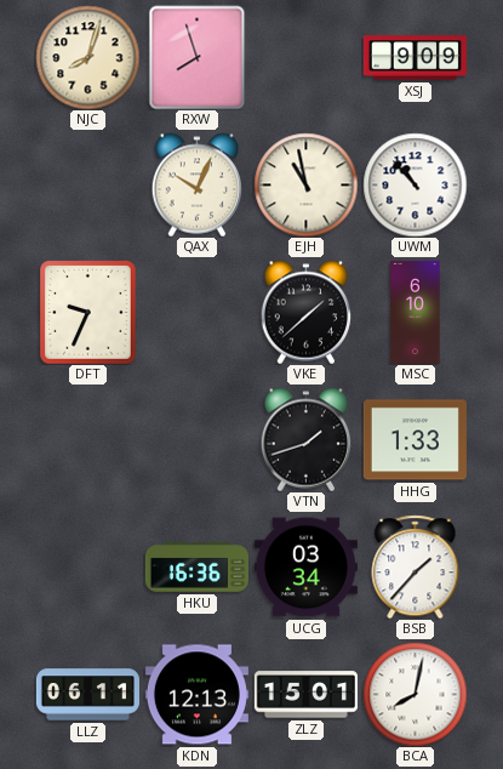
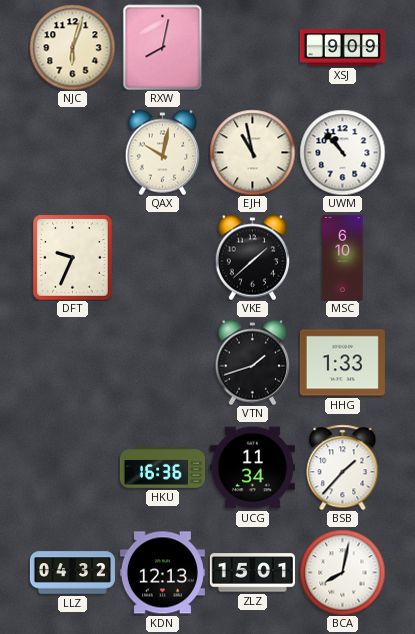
NJC: 8:03 -> 6:03
RXW: 7:57 -> 8:02
QAX: 10:04 -> 10:02
UCG: 03:34 -> 11:34
LLZ: 06:11 -> 04:32
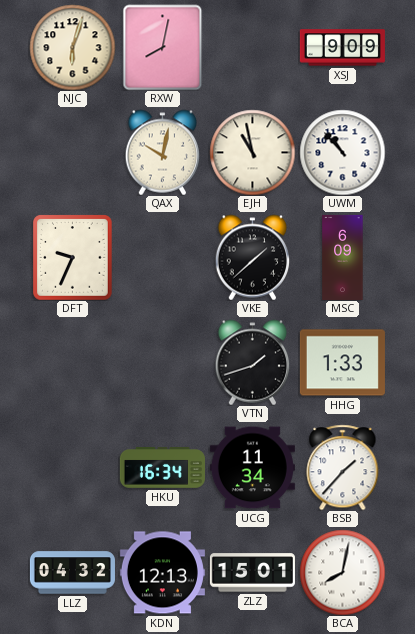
MSC: 6:10 -> 6:09
HKU: 16:36 -> 16:34
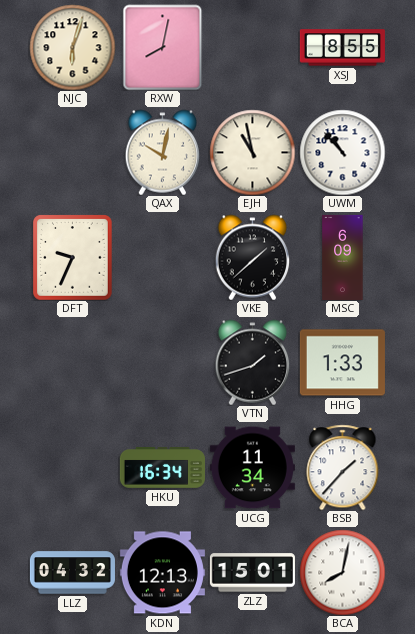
XSJ: 9:09 -> 8:55
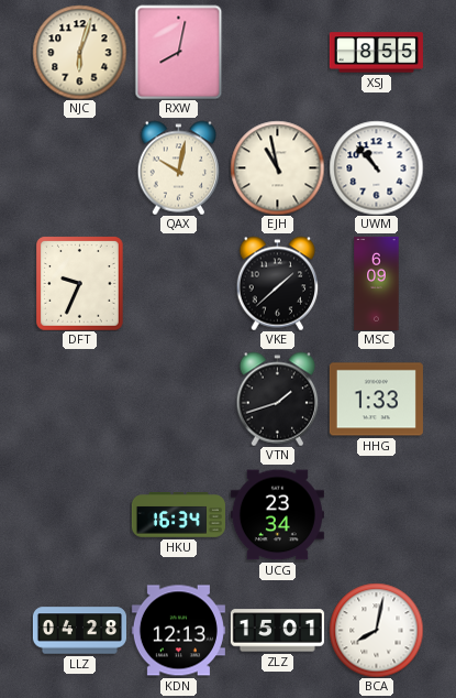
UCG: 11:34 -> 23:34
BSB: 1:37 -> none
LLZ: 04:32 -> 04:28
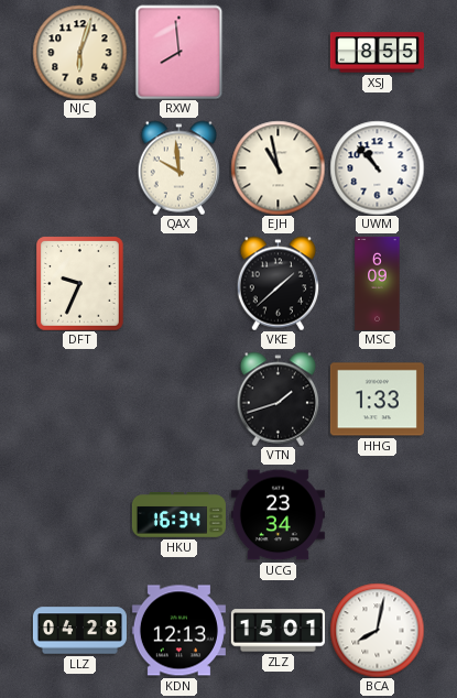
RXW: 8:02 -> 7:59
QAX: 10:02 -> 9:59
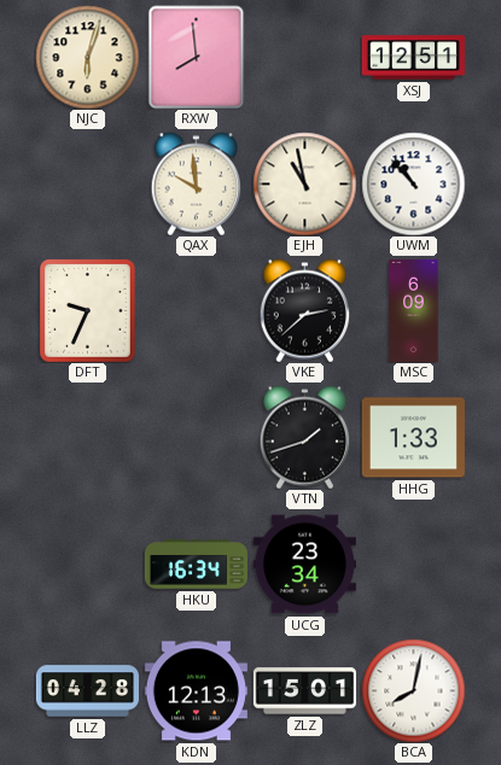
XSJ: 8:55 -> 12:51
VKE: 1:38 -> 2:38
